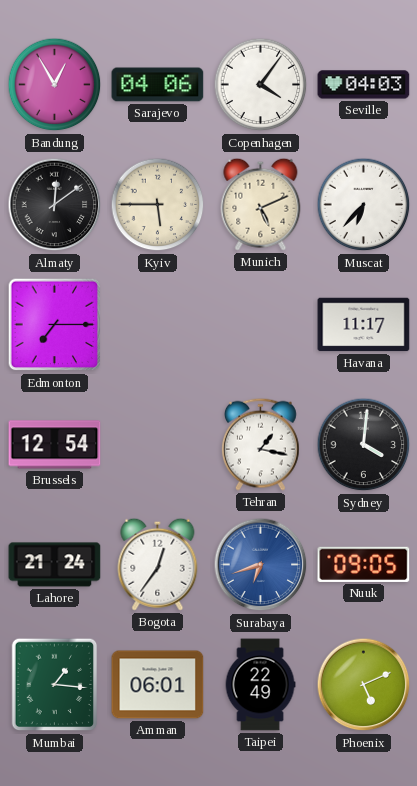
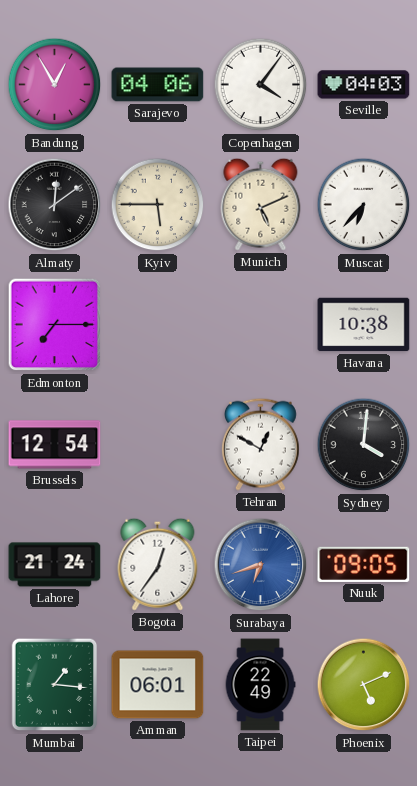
Havana: 11:17 -> 10:38
Tehran: 1:17 -> 12:50
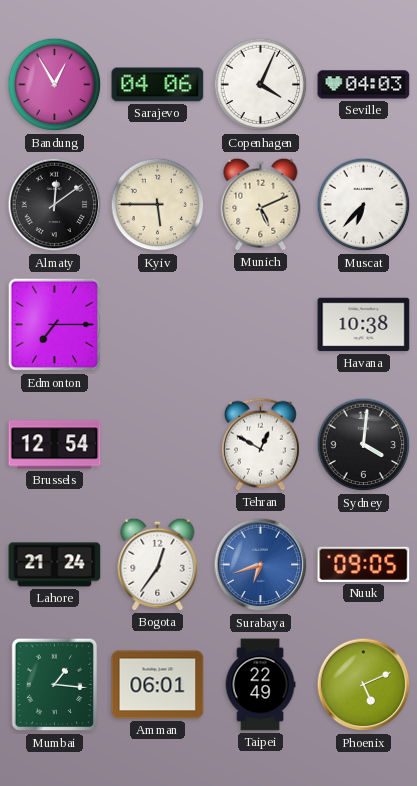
Copenhagen: 4:06 -> 4:04
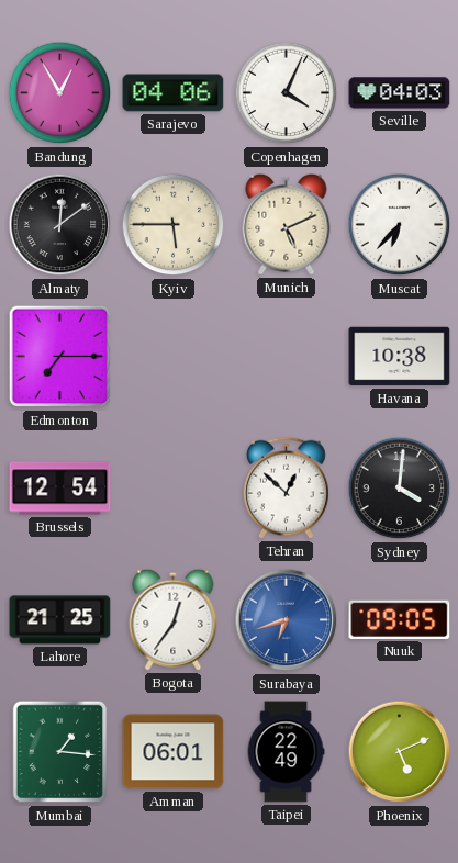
Tehran: 12:50 -> 12:52
Lahore: 21:24 -> 21:25
